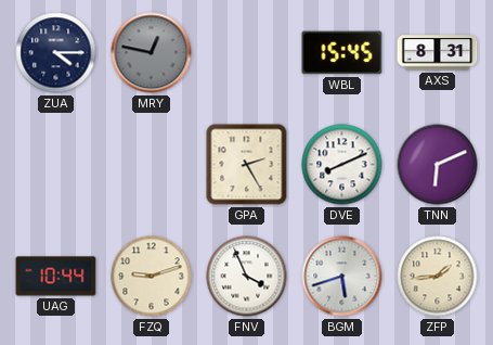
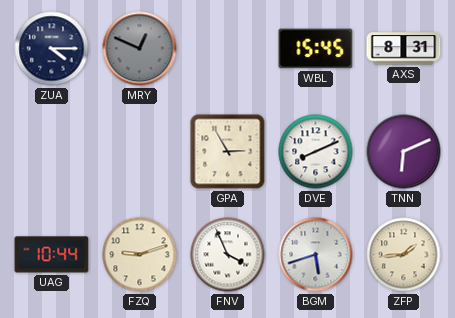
MRY: 12:47 -> 12:49
GPA: 2:25 -> 2:55
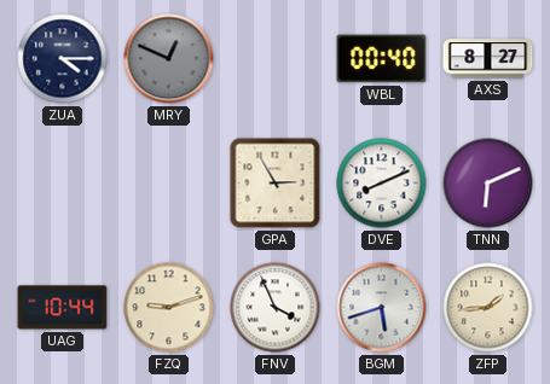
WBL: 15:45 -> 00:40
AXS: 8:31 -> 8:27
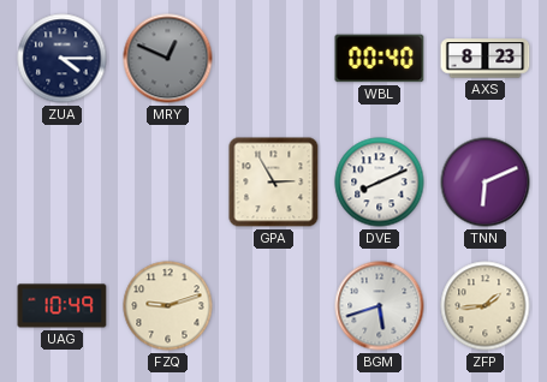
AXS: 8:27 -> 8:23
UAG: 10:44 -> 10:49
FNV: 3:56 -> none
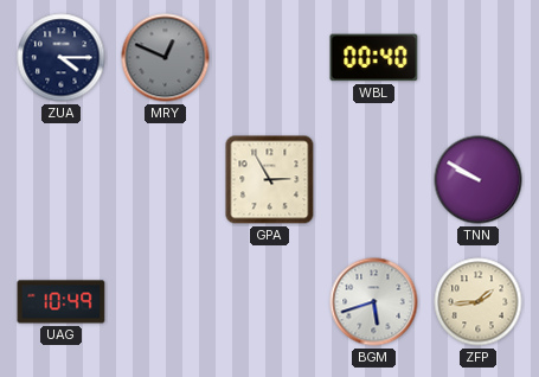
AXS: 8:23 -> none
DVE: 8:11 -> none
TNN: 6:11 -> 9:50
FZQ: 9:12 -> none
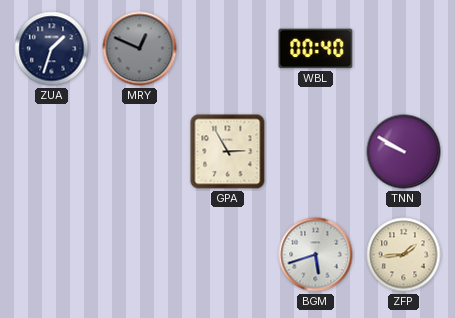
ZUA: 4:15 -> 1:33
UAG: 10:49 -> none
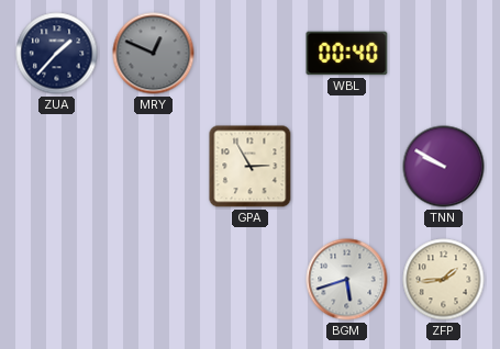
ZUA: 1:33 -> 1:37
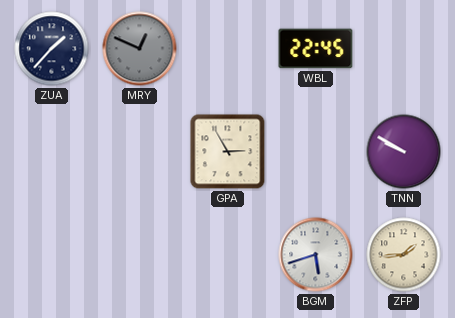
WBL: 00:40 -> 22:45
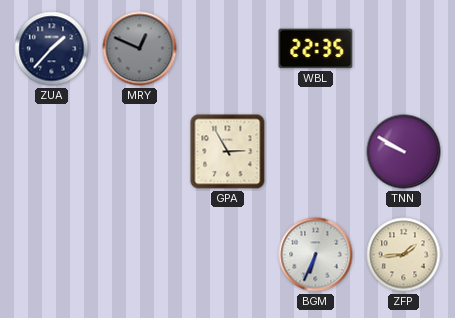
WBL: 22:45 -> 22:35
BGM: 5:42 -> 6:34
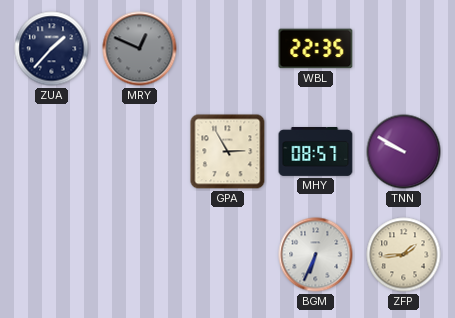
MHY: none -> 08:57
